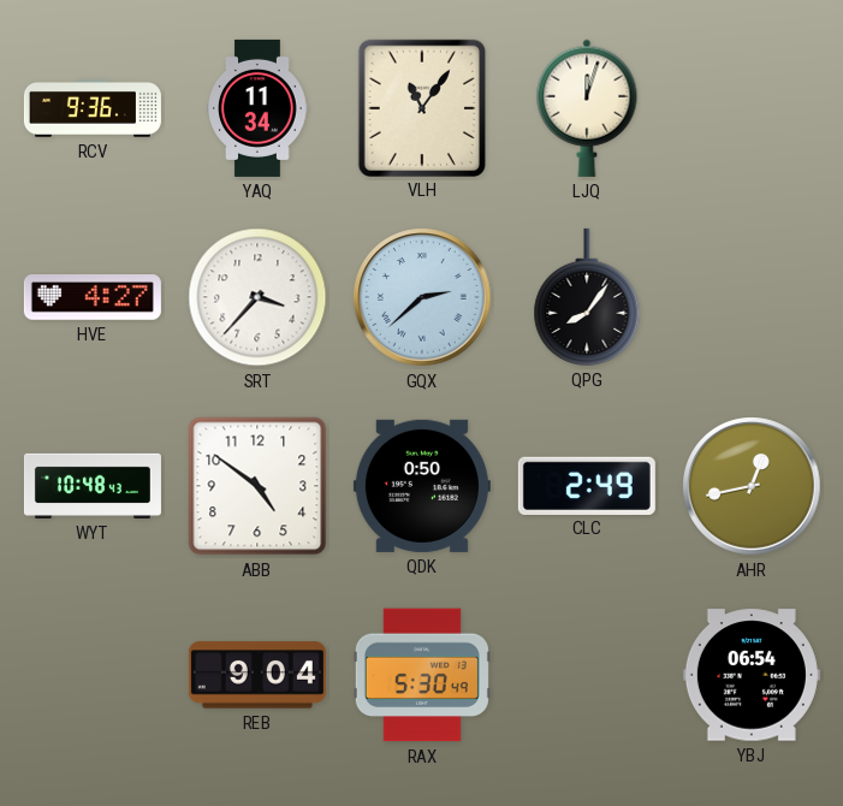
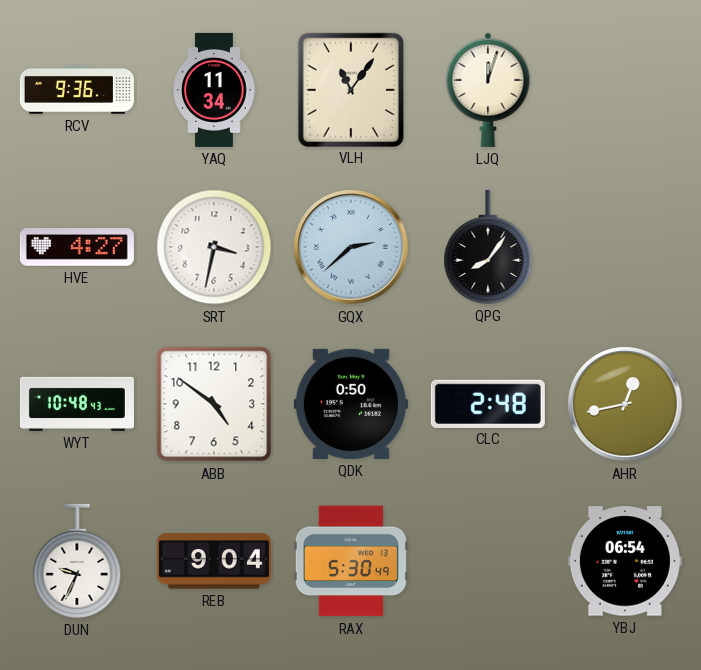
SRT: 3:37 -> 3:32
CLC: 2:49 -> 2:48
DUN: none -> 9:34
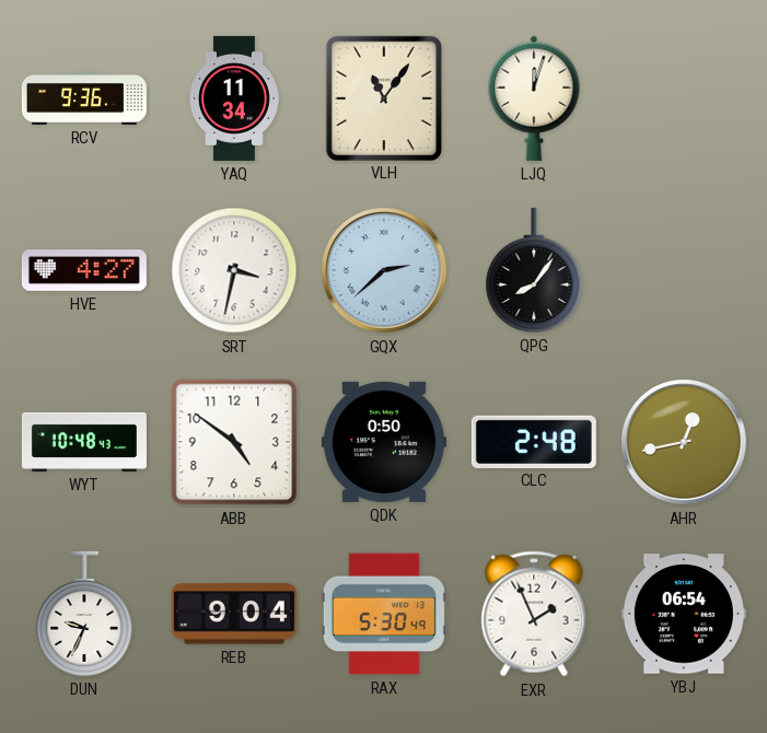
EXR: none -> 1:56
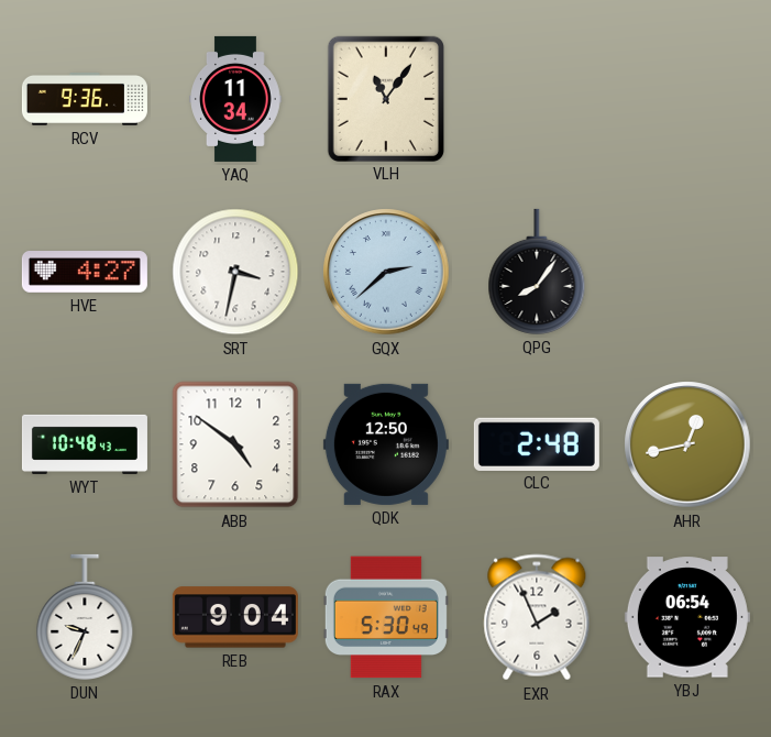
LJQ: 12:03 -> none
QDK: 0:50 -> 12:50
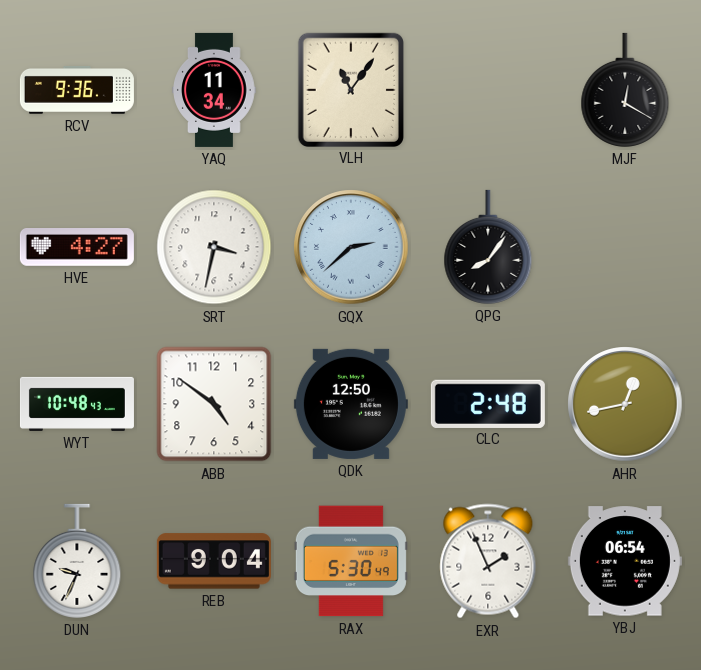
MJF: none -> 12:20
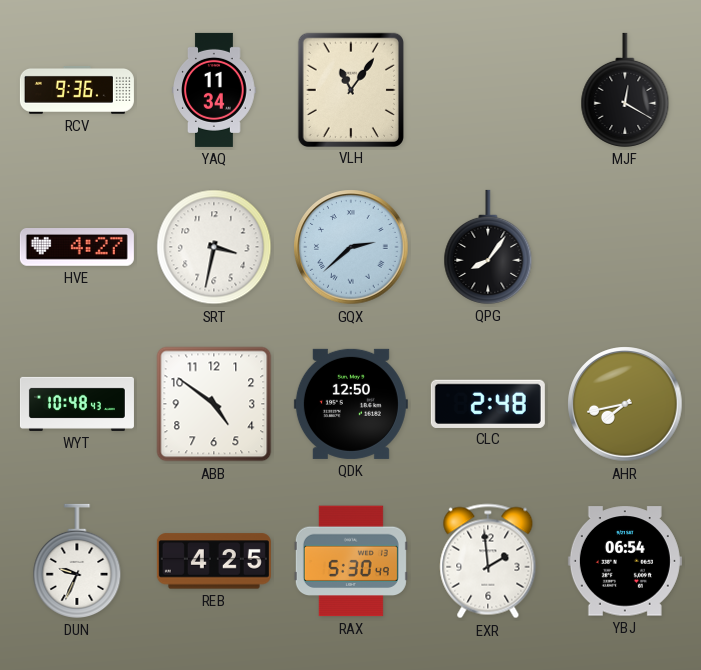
AHR: 12:43 -> 7:43
REB: 9:04 -> 4:25
EXR: 1:56 -> 1:59
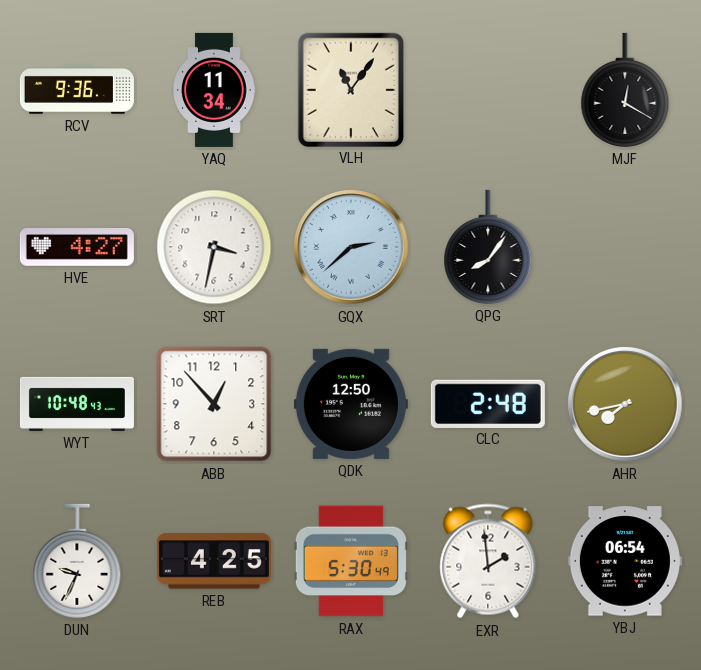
ABB: 4:51 -> 12:53
